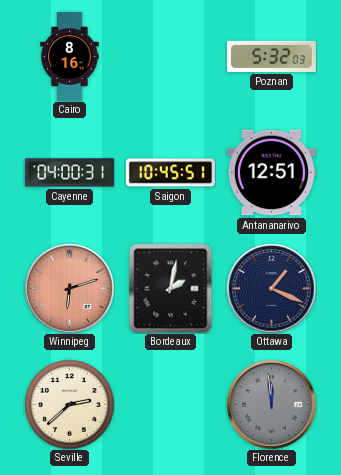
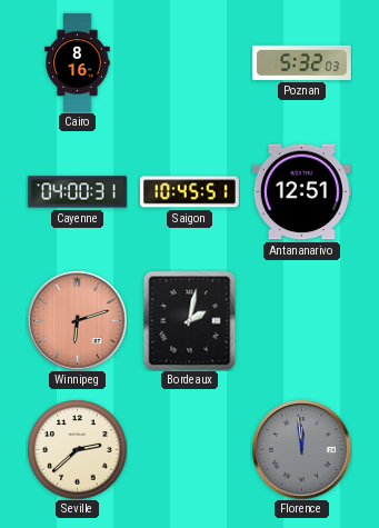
Ottawa: 1:19 -> none
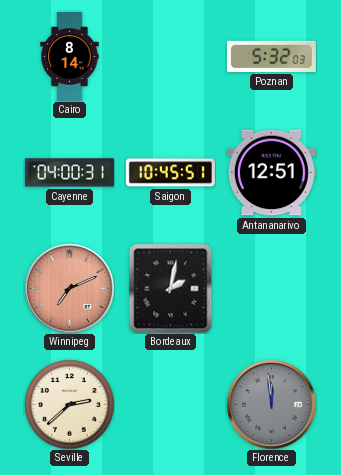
Cairo: 8:16 -> 8:14
Winnipeg: 6:12 -> 7:11
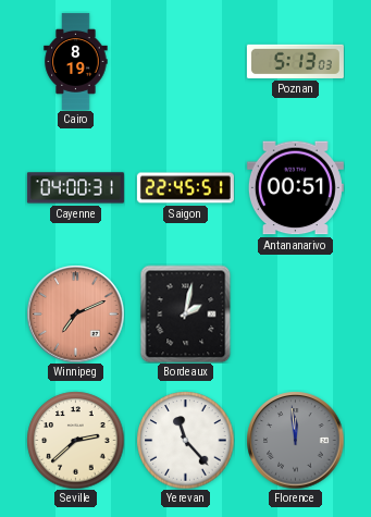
Cairo: 8:14 -> 8:19
Poznan: 5:32 -> 5:13
Saigon: 10:45 -> 22:45
Antananarivo: 12:51 -> 00:51
Yerevan: none -> 11:23
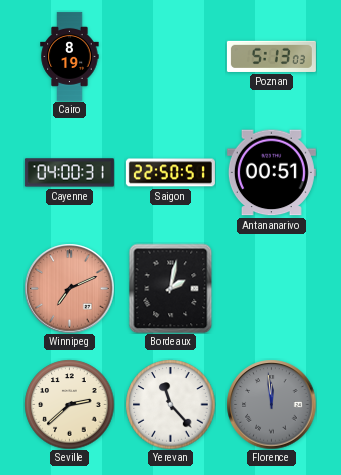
Saigon: 22:45 -> 22:50
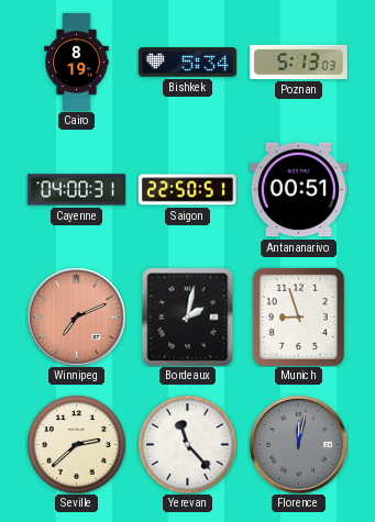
Bishkek: none -> 5:34
Munich: none -> 8:57
Florence: 11:59 -> 12:02
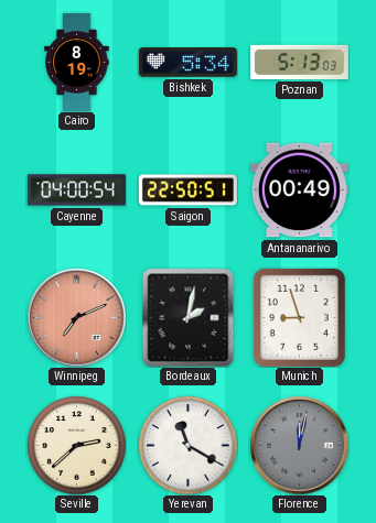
Cayenne: 04:00:31 -> 04:00:54
Antananarivo: 00:51 -> 00:49
Yerevan: 11:23 -> 11:20
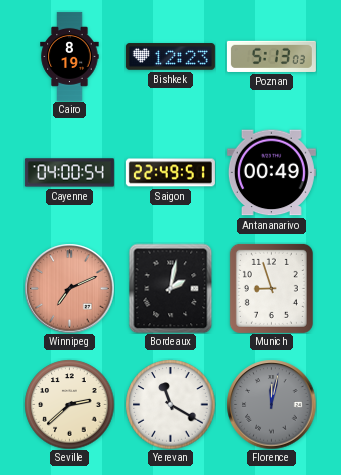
Bishkek: 5:34 -> 12:23
Saigon: 22:50 -> 22:49
